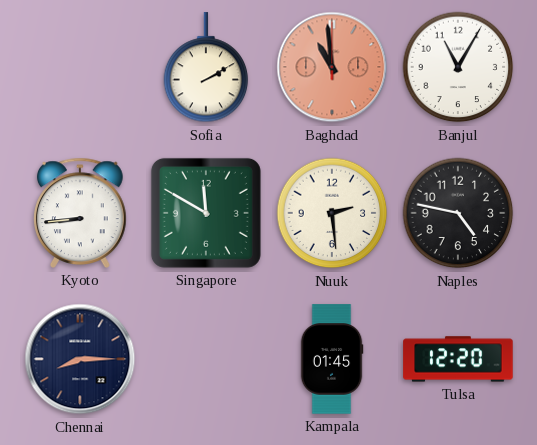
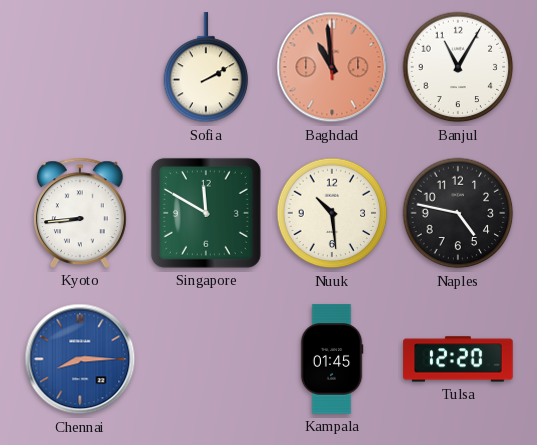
Nuuk: 2:29 -> 10:29
Chennai dial: navy -> blue
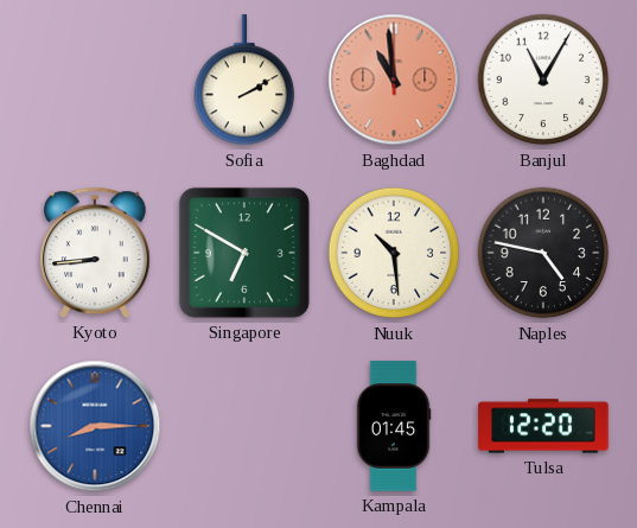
Singapore: 11:50 -> 6:50
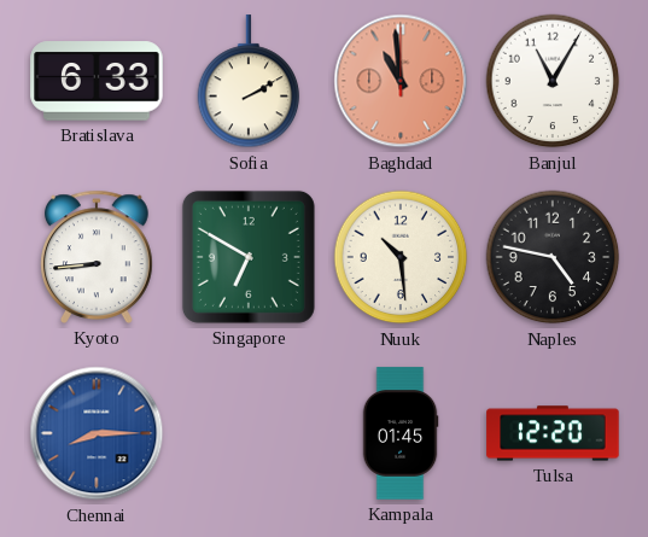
Bratislava: none -> 6:33
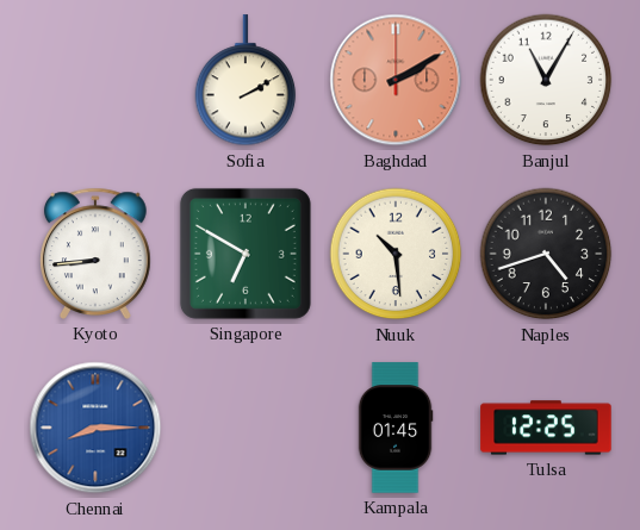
Bratislava: 6:33 -> none
Baghdad: 10:59 -> 2:10
Naples: 4:47 -> 4:42
Tulsa: 12:20 -> 12:25
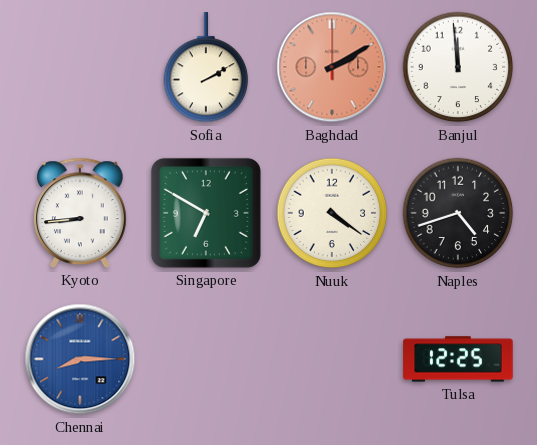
Banjul: 11:05 -> 11:59
Nuuk: 10:29 -> 4:21
Kampala: 01:45 -> none
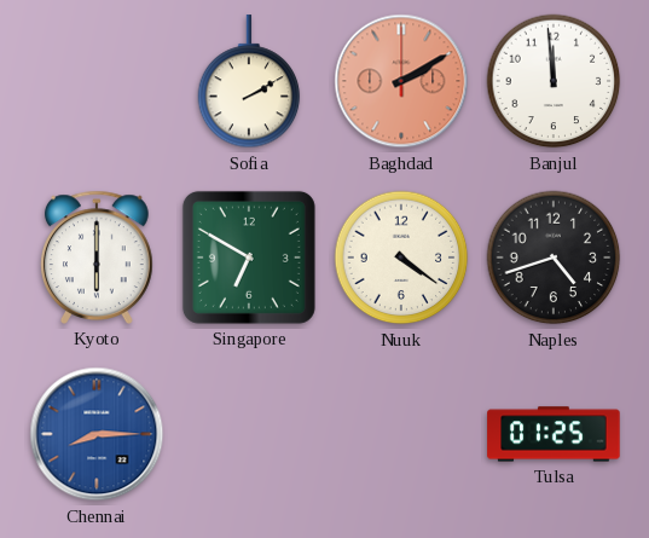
Kyoto: 8:44 -> 6:00
Tulsa: 12:25 -> 01:25
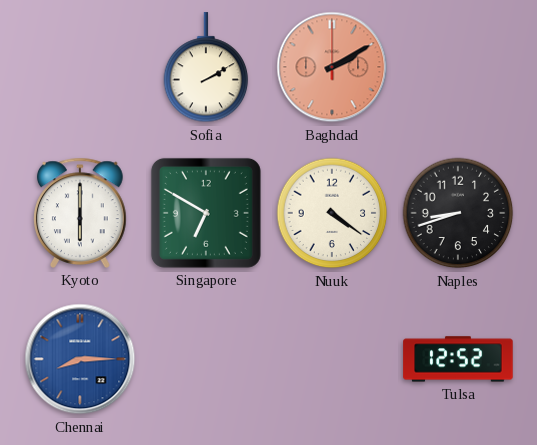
Banjul: 11:59 -> none
Naples: 4:42 -> 8:42
Tulsa: 01:25 -> 12:52
